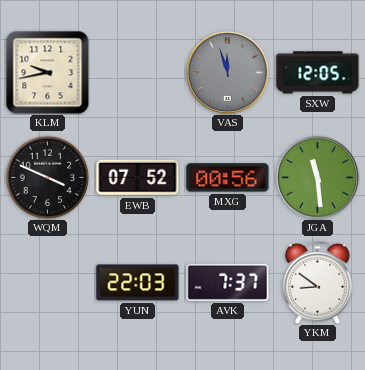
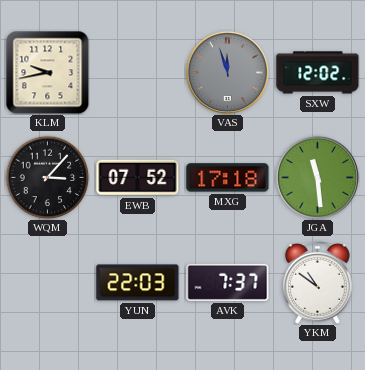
SXW: 12:05 -> 12:02
WQM: 3:49 -> 3:07
MXG: 00:56 -> 17:18
YKM: 8:51 -> 10:51
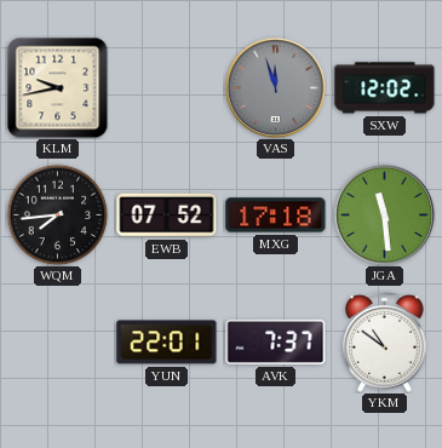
WQM: 3:07 -> 7:44
YUN: 22:03 -> 22:01
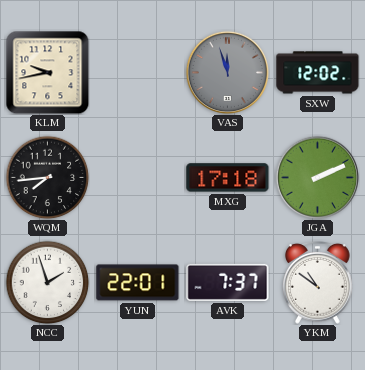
EWB: 07:52 -> none
JGA: 11:29 -> 2:11
NCC: none -> 1:57
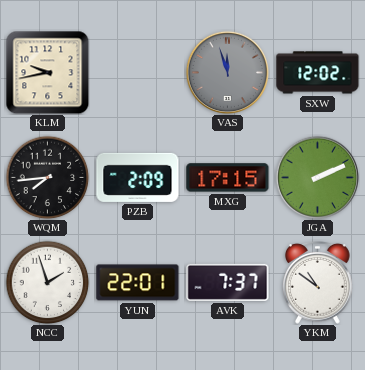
PZB: none -> 2:09
MXG: 17:18 -> 17:15
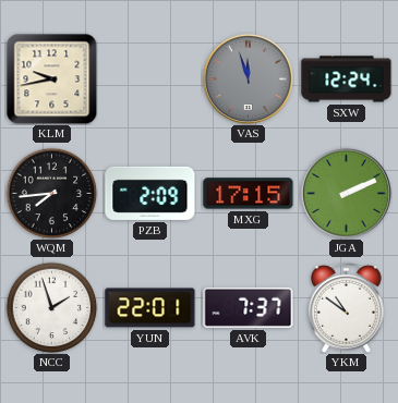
SXW: 12:02 -> 12:24
